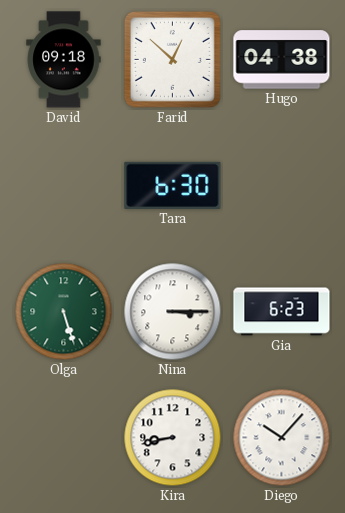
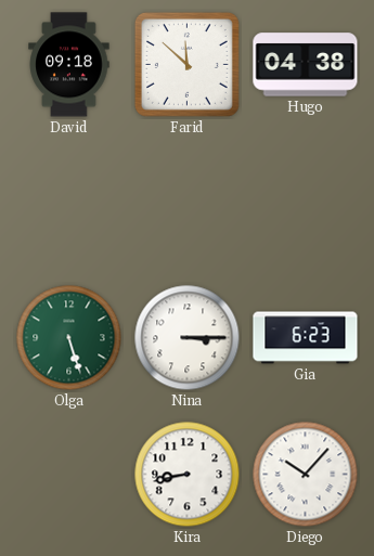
Farid: 12:52 -> 11:52
Tara: 6:30 -> none
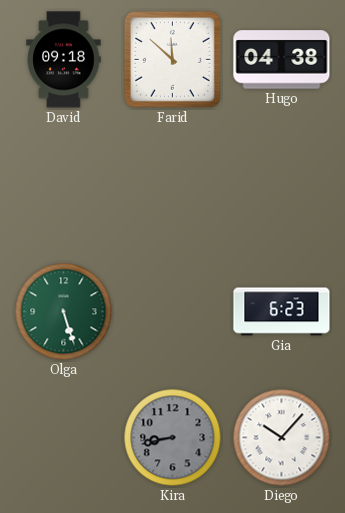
Nina: 3:15 -> none
Kira dial: white -> grey
